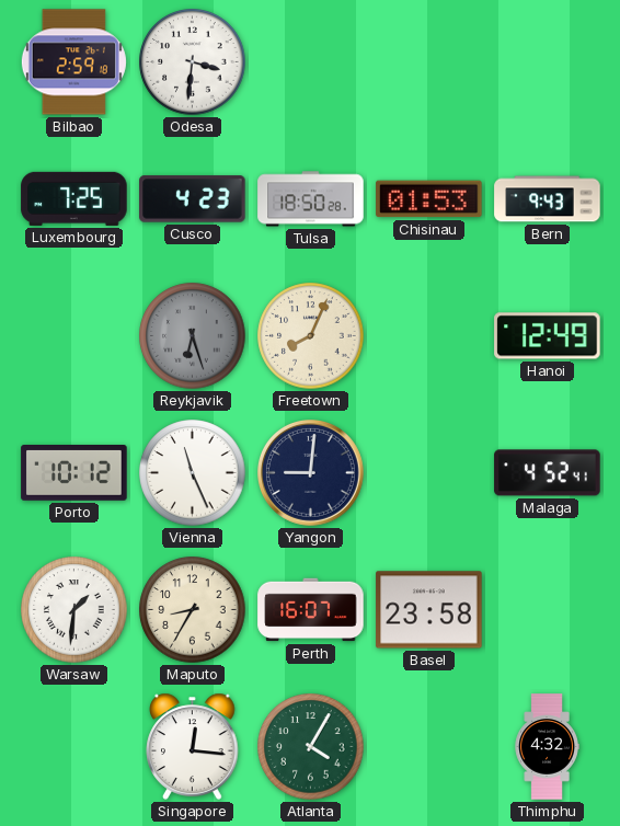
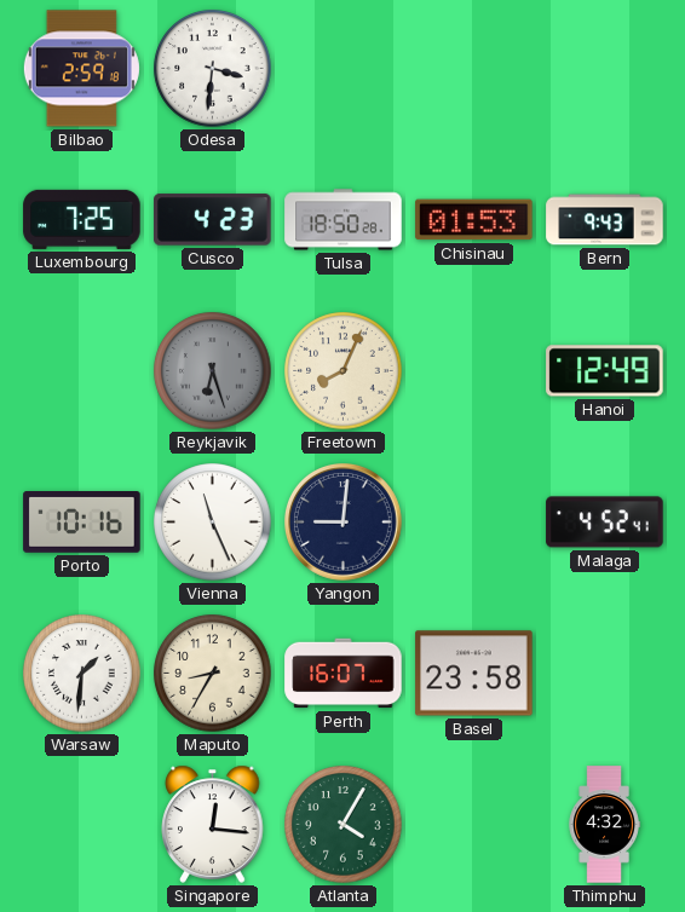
Porto: 10:12 -> 10:16
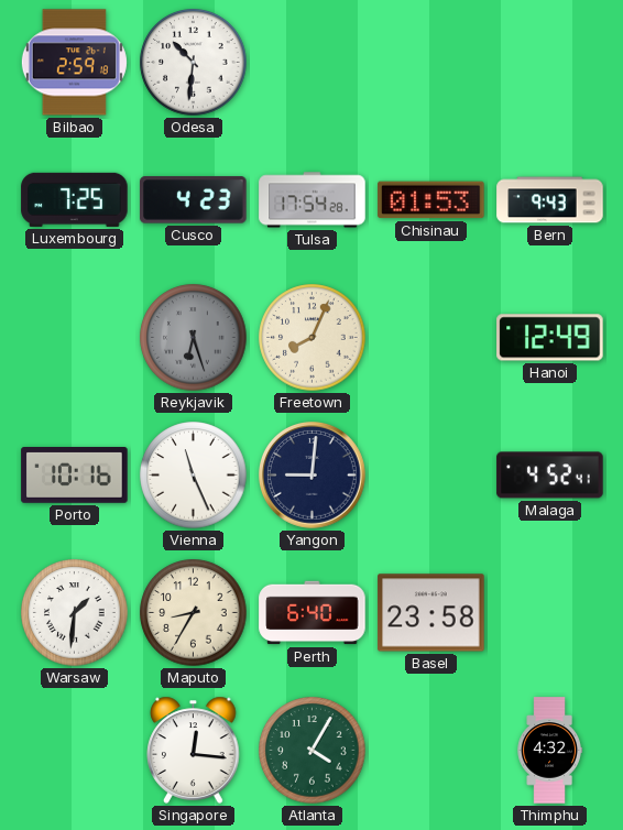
Odesa: 3:31 -> 10:31
Tulsa: 18:50 -> 17:54
Perth: 16:07 -> 6:40
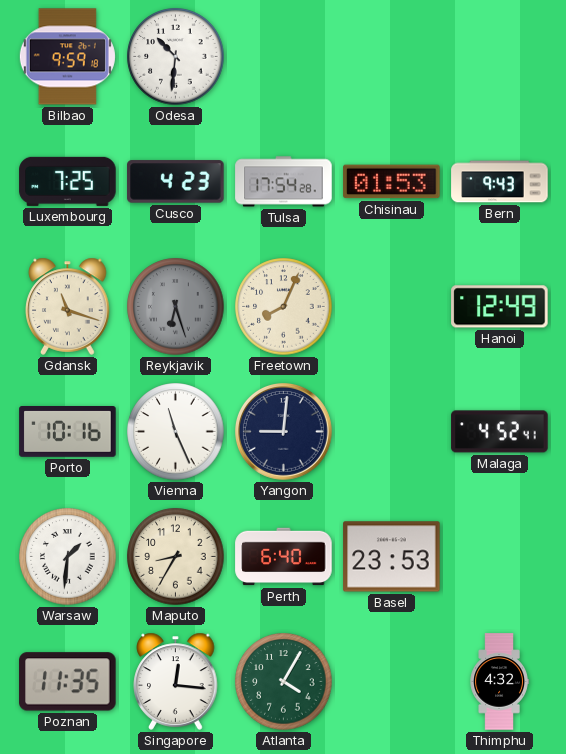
Bilbao: 2:59 -> 9:59
Gdansk: none -> 11:18
Basel: 23:58 -> 23:53
Poznan: none -> 11:35
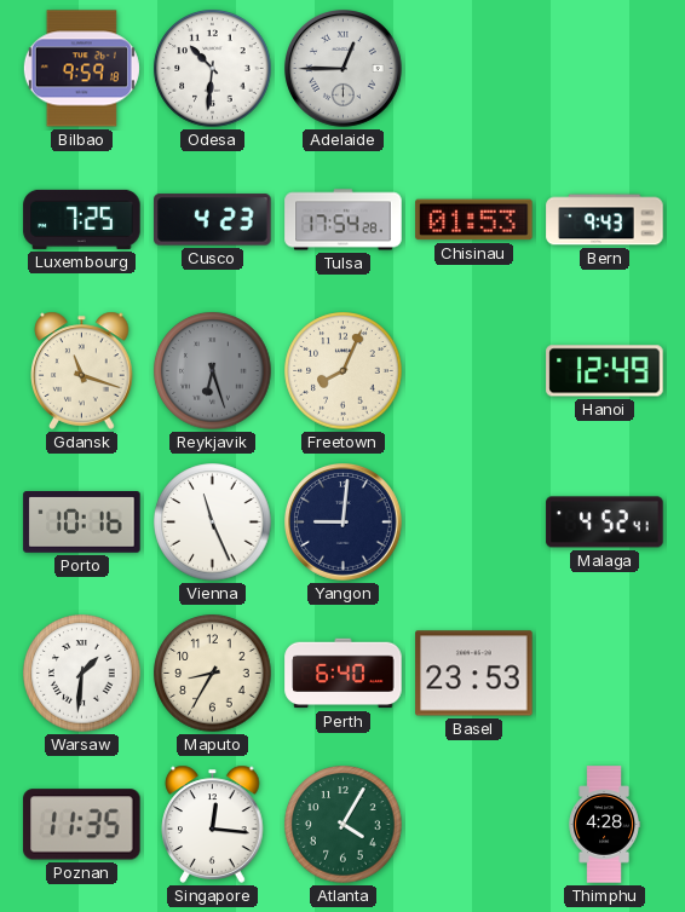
Adelaide: none -> 12:45
Thimphu: 4:32 -> 4:28
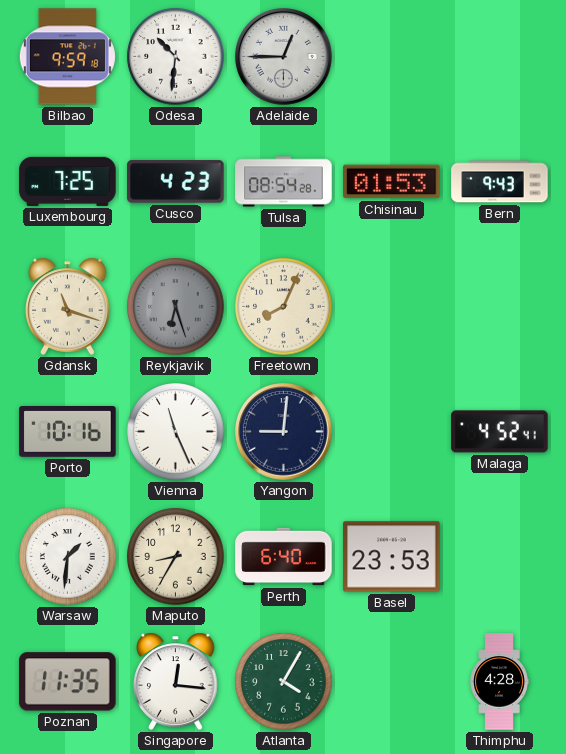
Tulsa: 17:54 -> 08:54
Hanoi: 12:49 -> none
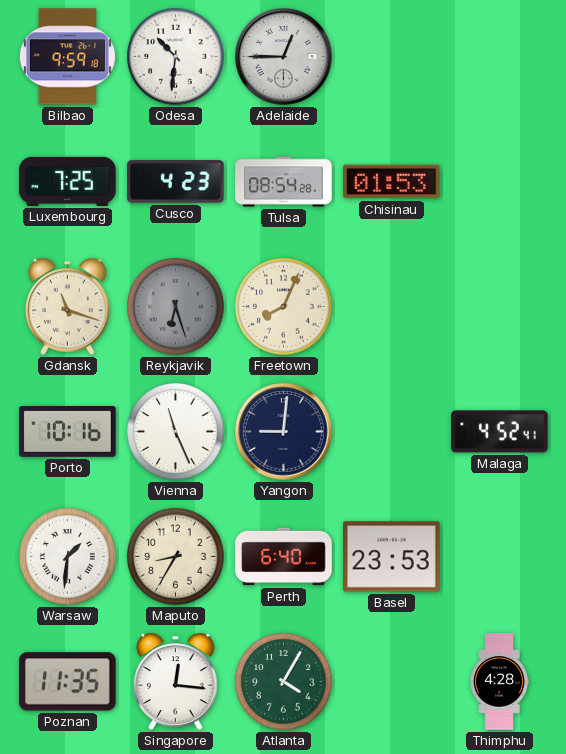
Bern: 9:43 -> none
